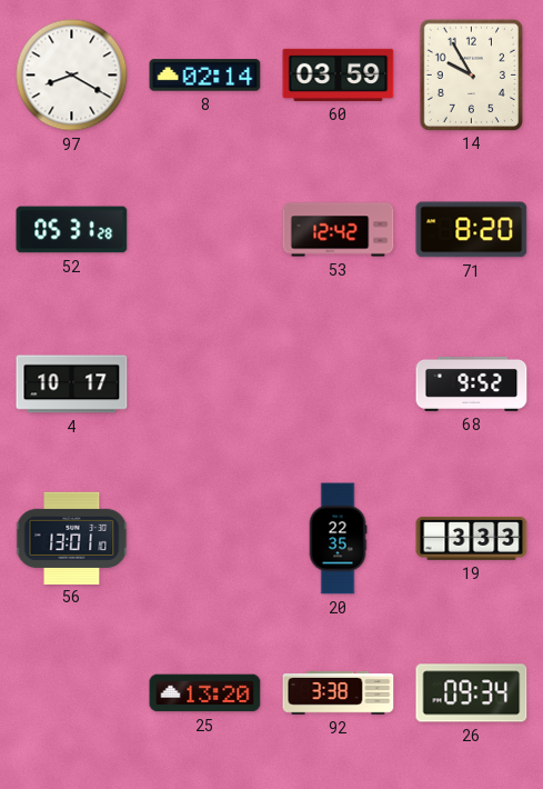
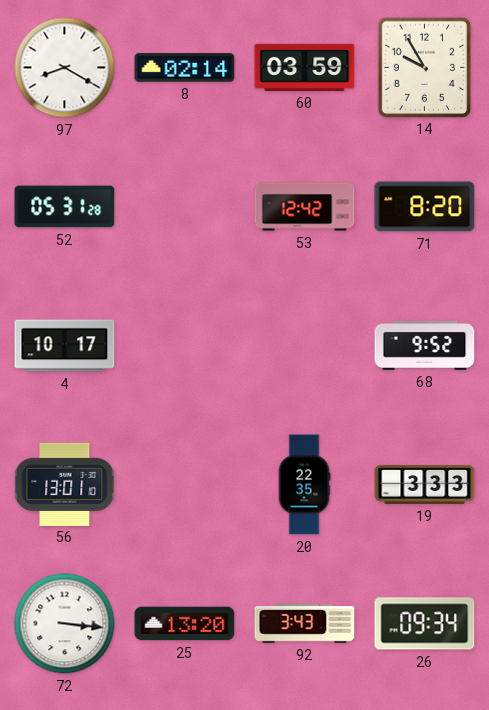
72: none -> 3:16
92: 3:38 -> 3:43
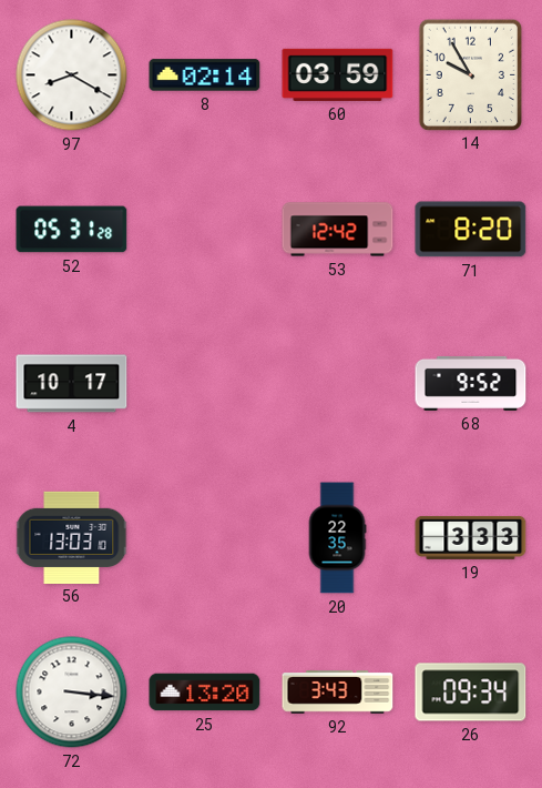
56: 13:01 -> 13:03
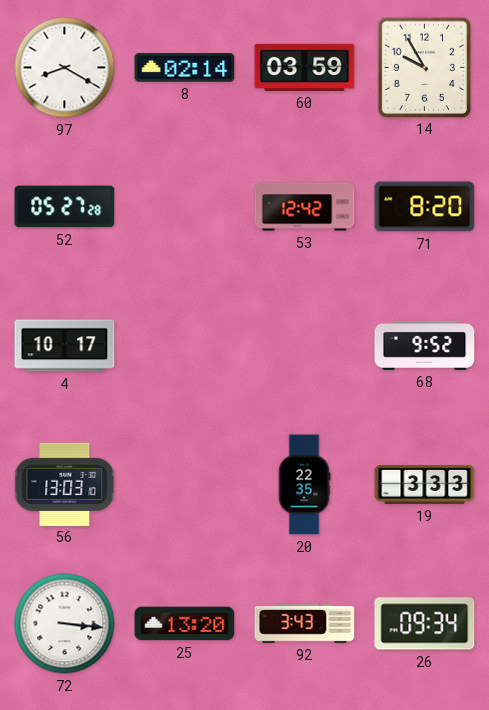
52: 05:31 -> 05:27
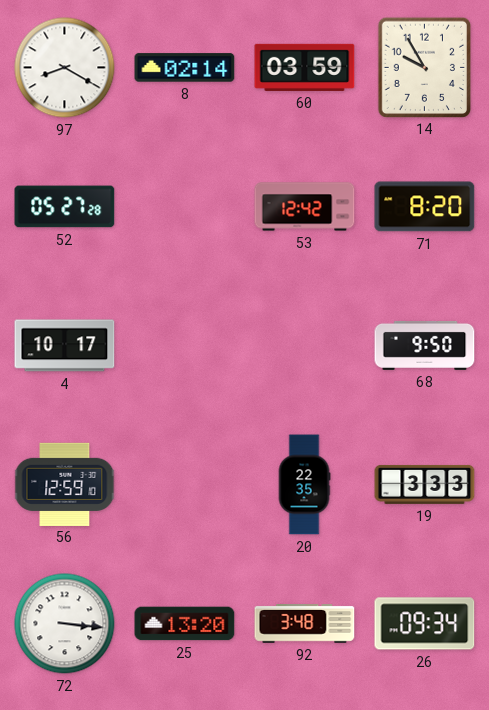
68: 9:52 -> 9:50
56: 13:03 -> 12:59
92: 3:43 -> 3:48
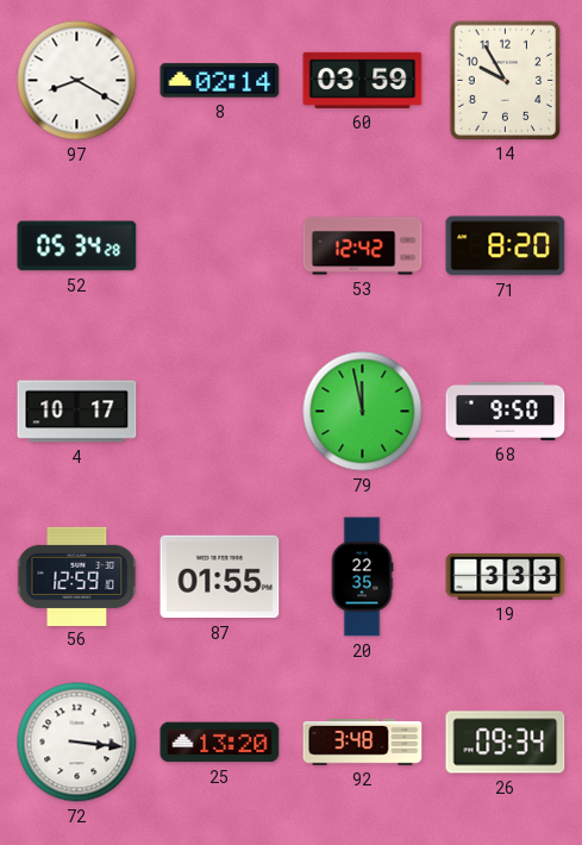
52: 05:27 -> 05:34
79: none -> 11:58
87: none -> 01:55
